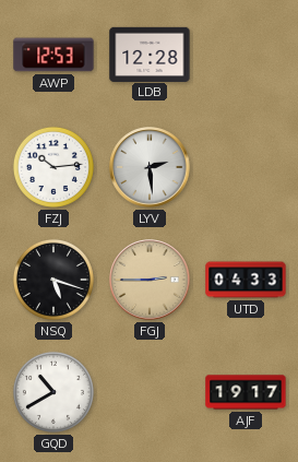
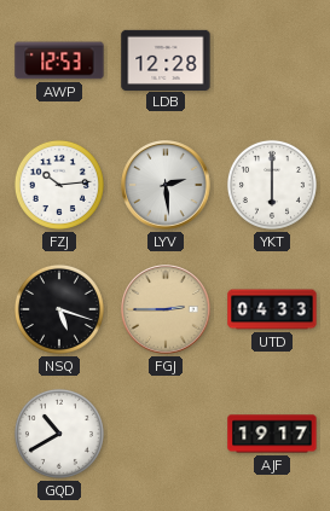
YKT: none -> 6:00
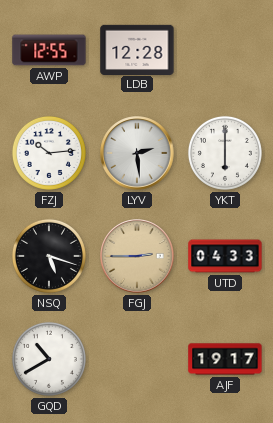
AWP: 12:53 -> 12:55
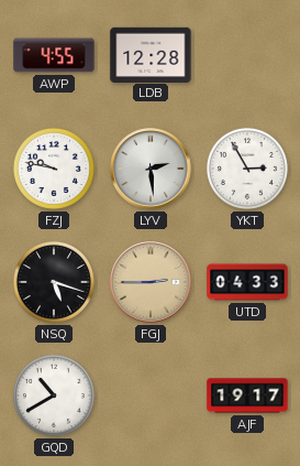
AWP: 12:55 -> 4:55
FZJ: 10:14 -> 9:47
YKT: 6:00 -> 2:55
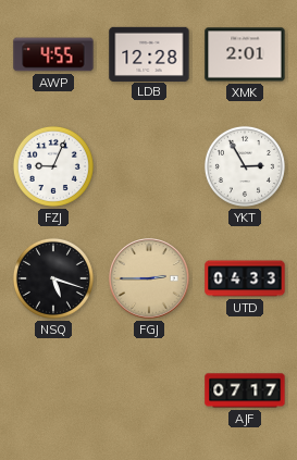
XMK: none -> 2:01
FZJ: 9:47 -> 9:04
LYV: 2:29 -> none
GQD: 10:40 -> none
AJF: 19:17 -> 07:17
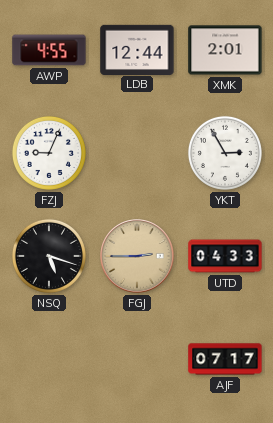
LDB: 12:28 -> 12:44
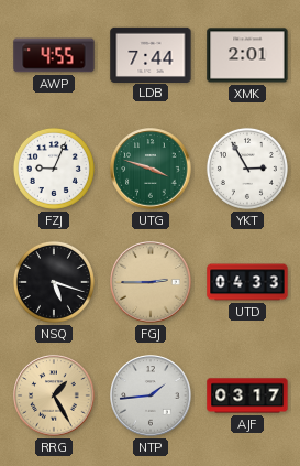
LDB: 12:44 -> 7:44
UTG: none -> 3:48
RRG: none -> 1:25
NTP: none -> 1:44
AJF: 07:17 -> 03:17
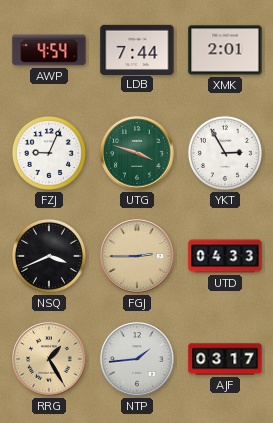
AWP: 4:55 -> 4:54
NSQ: 5:18 -> 3:41
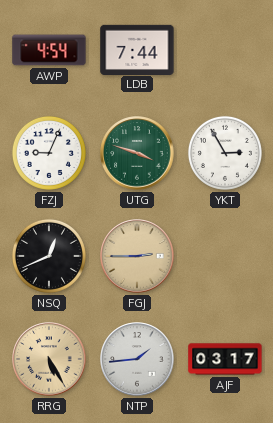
XMK: 2:01 -> none
NSQ: 3:41 -> 12:41
UTD: 04:33 -> none
RRG: 1:25 -> 5:25
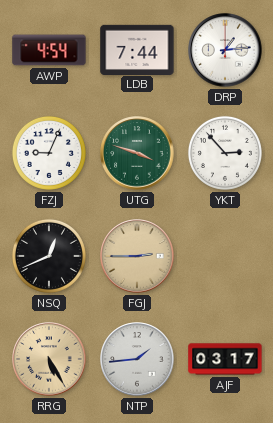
DRP: none -> 1:14
YKT: 2:55 -> 2:53
